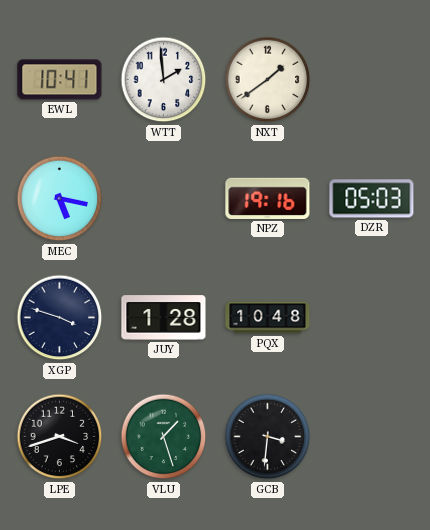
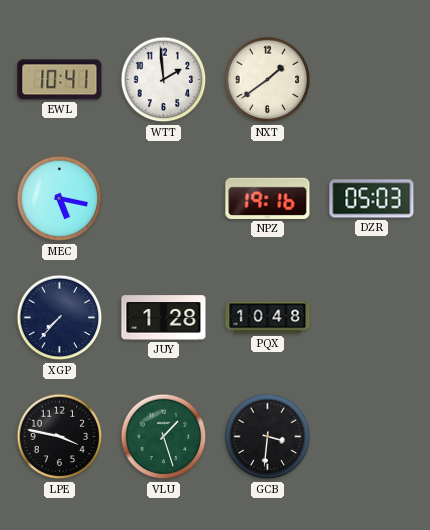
XGP: 3:48 -> 7:37
LPE: 3:42 -> 3:47
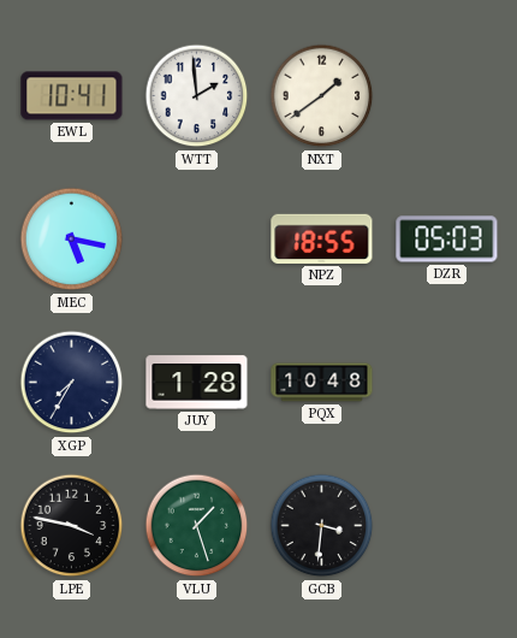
NPZ: 19:16 -> 18:55
XGP: 7:37 -> 7:35
